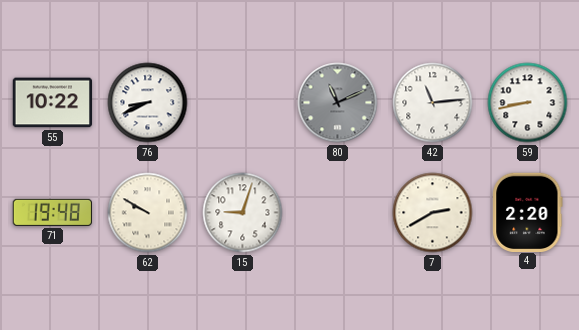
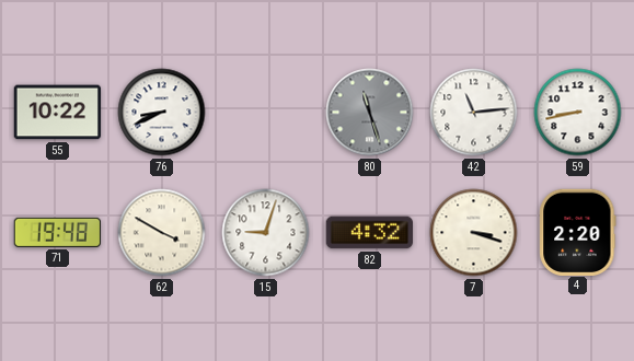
80: 11:11 -> 11:27
62: 9:50 -> 3:50
82: none -> 4:32
7: 2:40 -> 3:18
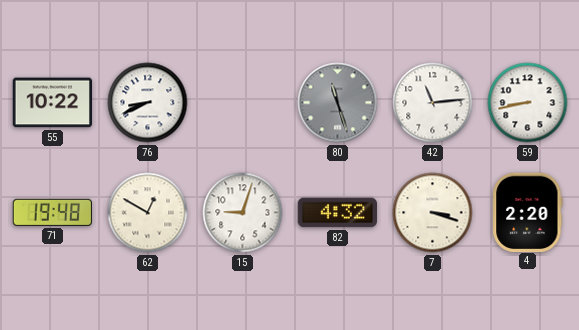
62: 3:50 -> 12:50
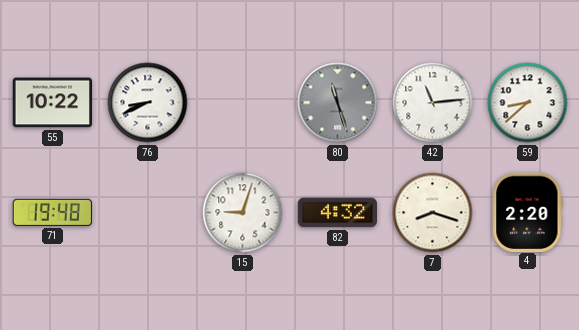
59: 8:43 -> 8:38
62: 12:50 -> none
7: 3:18 -> 8:18
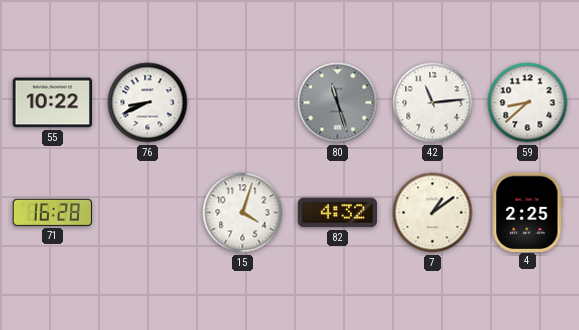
71: 19:48 -> 16:28
15: 9:03 -> 4:03
7: 8:18 -> 1:09
4: 2:20 -> 2:25
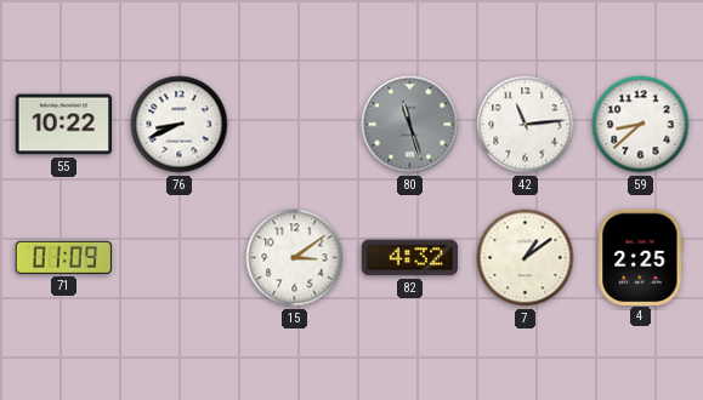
71: 16:28 -> 01:09
15: 4:03 -> 3:09
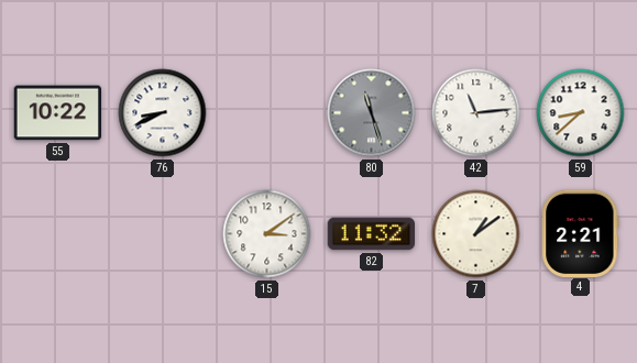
71: 01:09 -> none
82: 4:32 -> 11:32
4: 2:25 -> 2:21
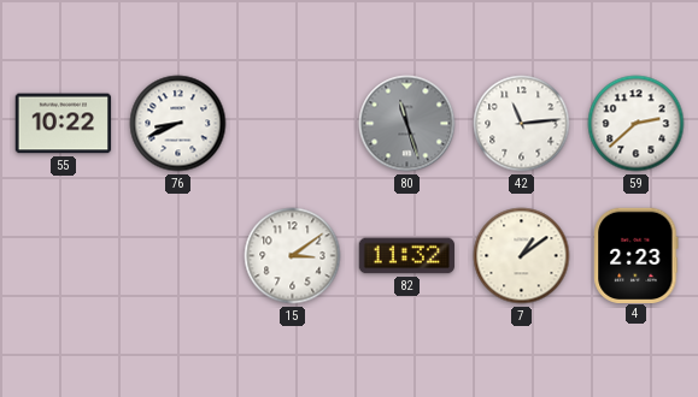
59: 8:38 -> 2:38
4: 2:21 -> 2:23
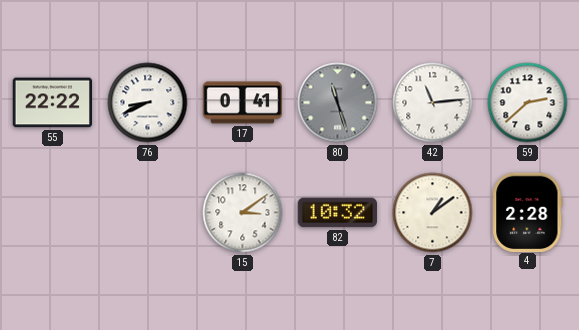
55: 10:22 -> 22:22
17: none -> 0:41
82: 11:32 -> 10:32
4: 2:23 -> 2:28
